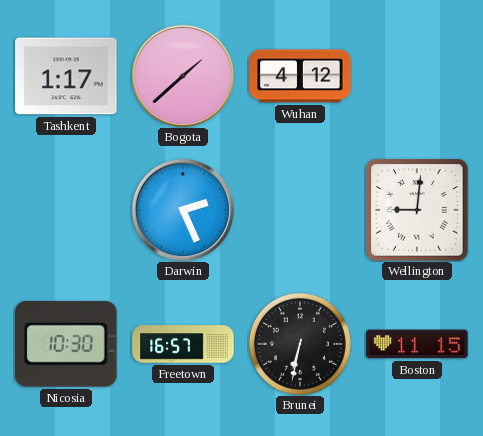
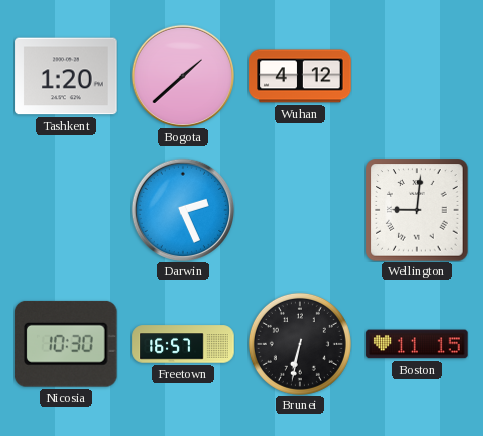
Tashkent: 1:17 -> 1:20
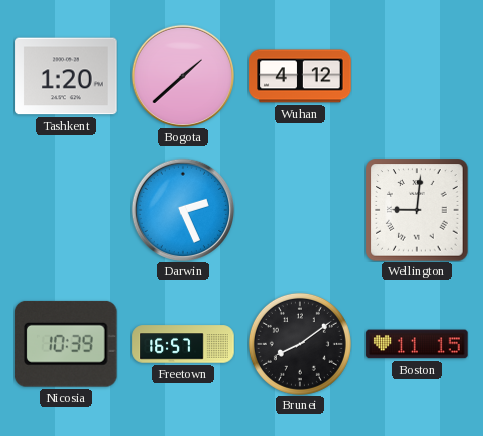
Nicosia: 10:30 -> 10:39
Brunei: 6:32 -> 8:09
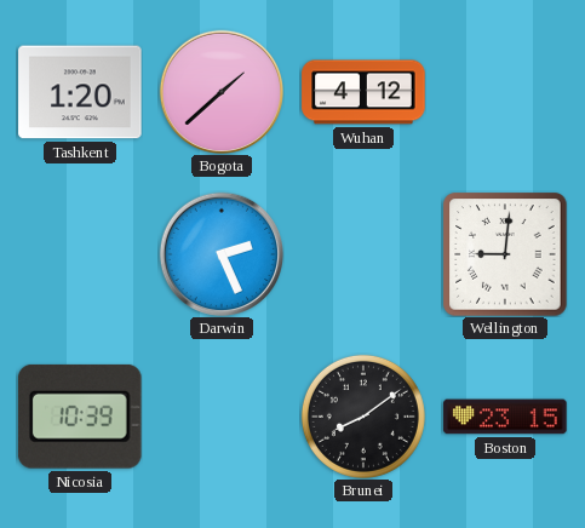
Freetown: 16:57 -> none
Boston: 11:15 -> 23:15
